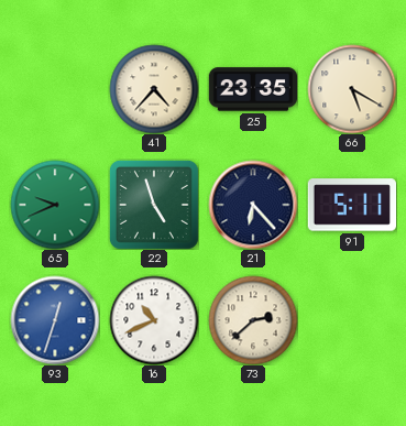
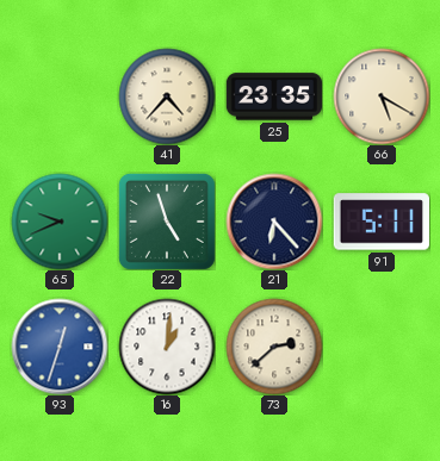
16: 10:41 -> 1:01
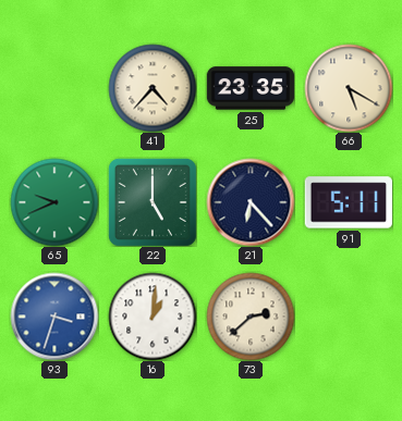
22: 4:57 -> 5:00
93: 12:33 -> 3:33
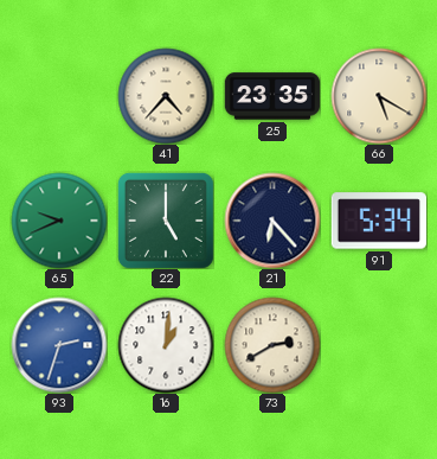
91: 5:11 -> 5:34
93: 3:33 -> 2:33
73: 2:38 -> 2:40
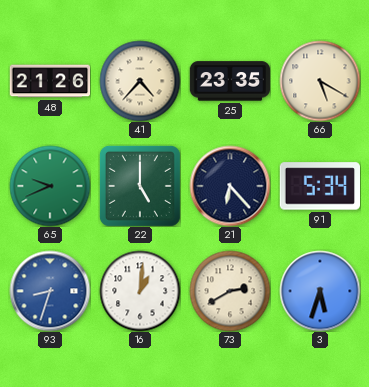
48: none -> 21:26
93: 2:33 -> 8:33
3: none -> 5:33
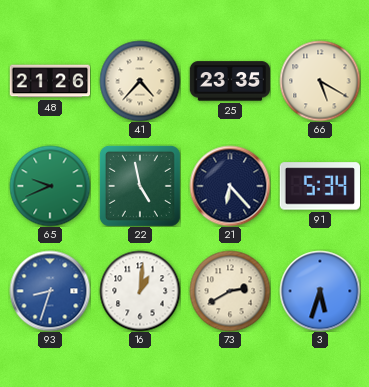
22: 5:00 -> 4:58
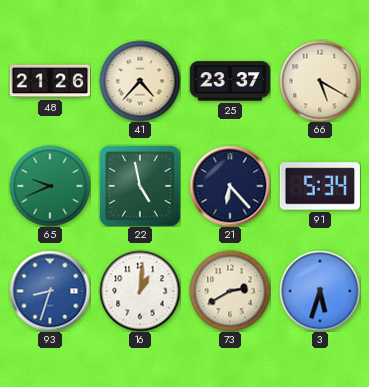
25: 23:35 -> 23:37
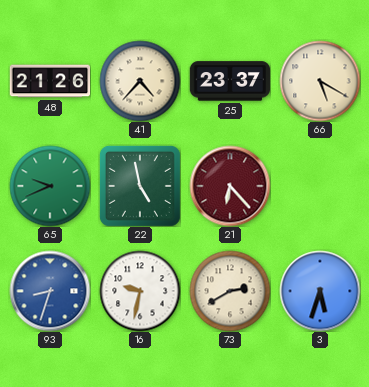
21 dial: navy -> burgundy
91: 5:34 -> none
16: 1:01 -> 9:32
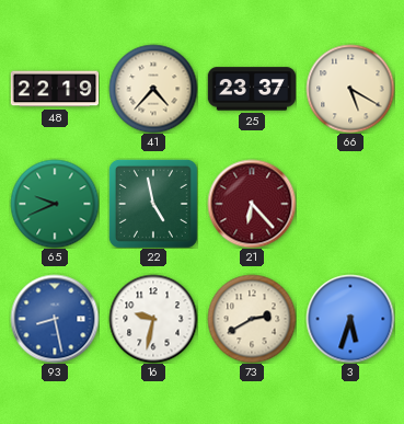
48: 21:26 -> 22:19
93: 8:33 -> 8:28
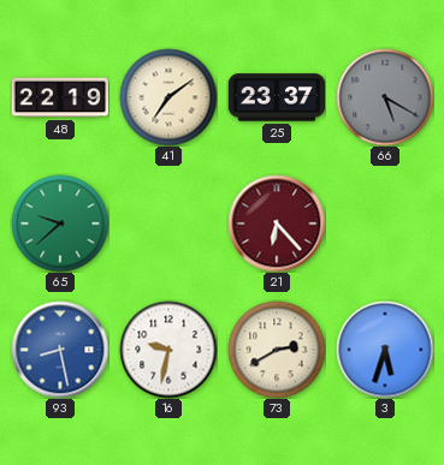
41: 4:37 -> 7:09
66 dial: cream -> grey
65: 9:41 -> 9:38
22: 4:58 -> none
